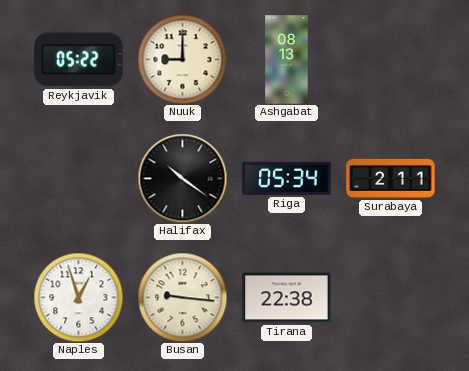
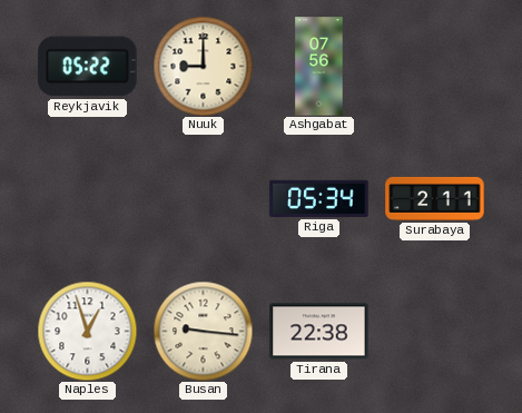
Ashgabat: 08:13 -> 07:56
Halifax: 10:21 -> none
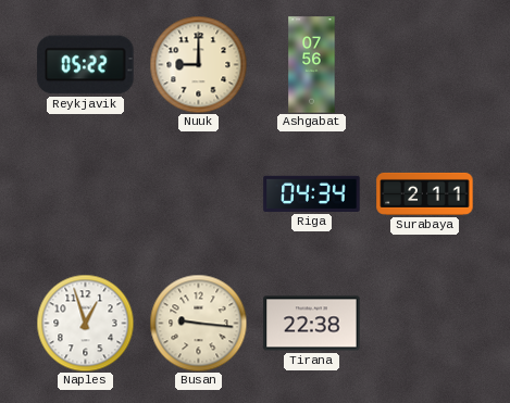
Riga: 05:34 -> 04:34
